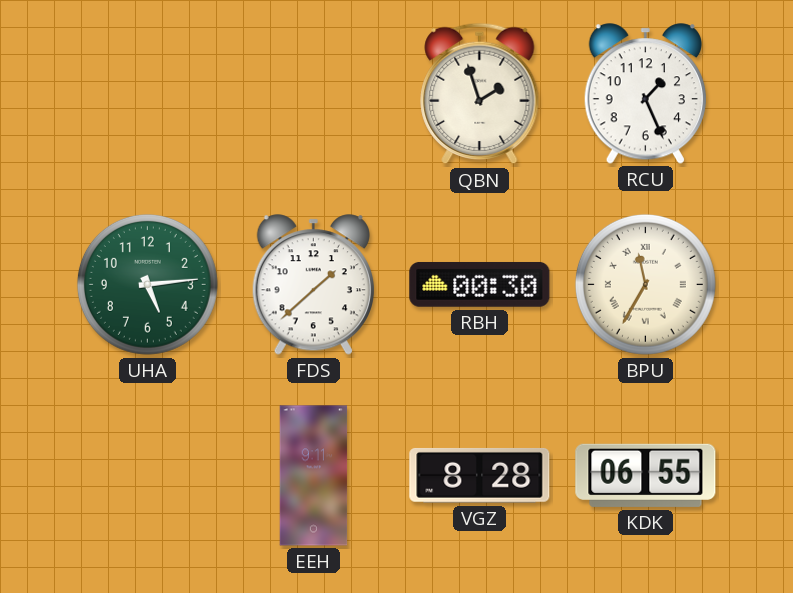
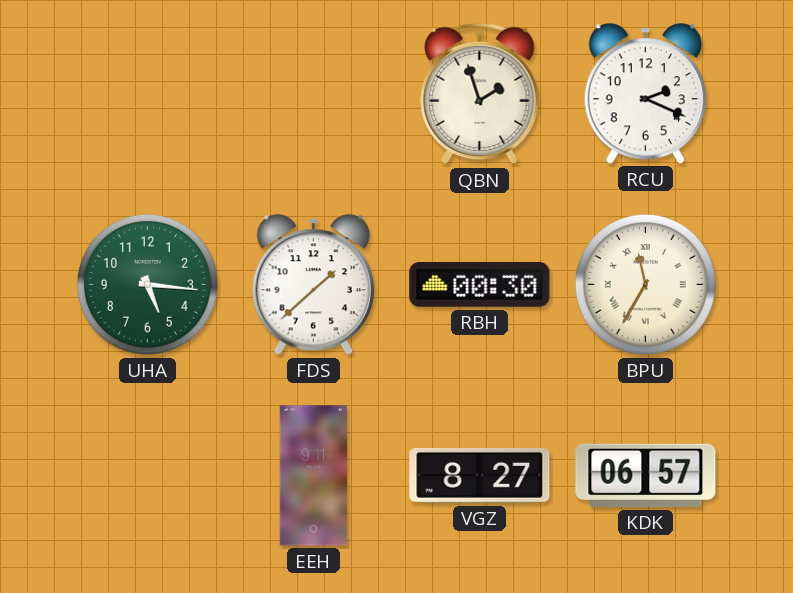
RCU: 1:26 -> 2:19
UHA: 5:14 -> 5:16
VGZ: 8:28 -> 8:27
KDK: 06:55 -> 06:57
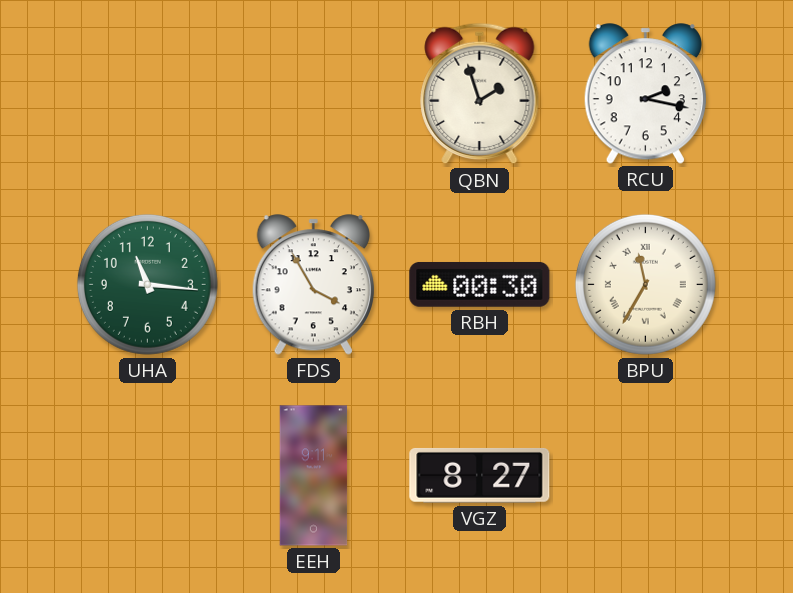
RCU: 2:19 -> 2:17
UHA: 5:16 -> 11:16
FDS: 1:38 -> 3:55
KDK: 06:57 -> none
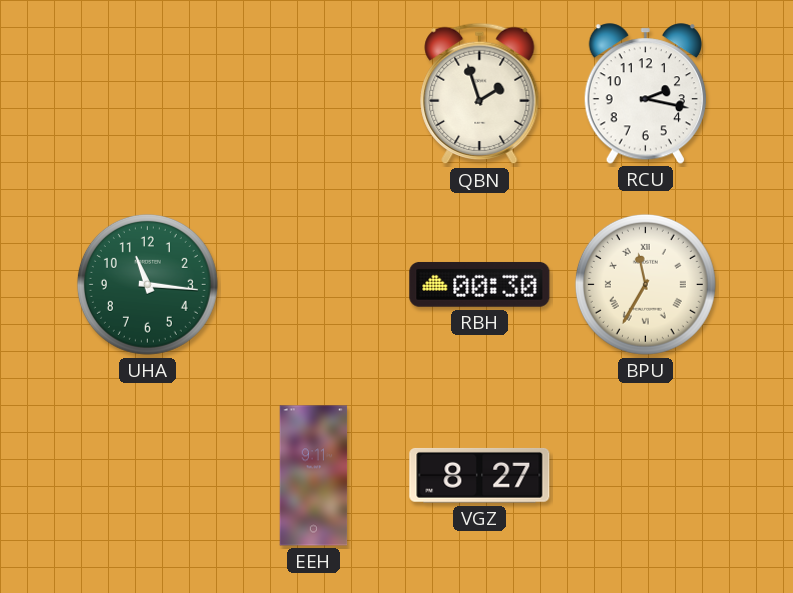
FDS: 3:55 -> none
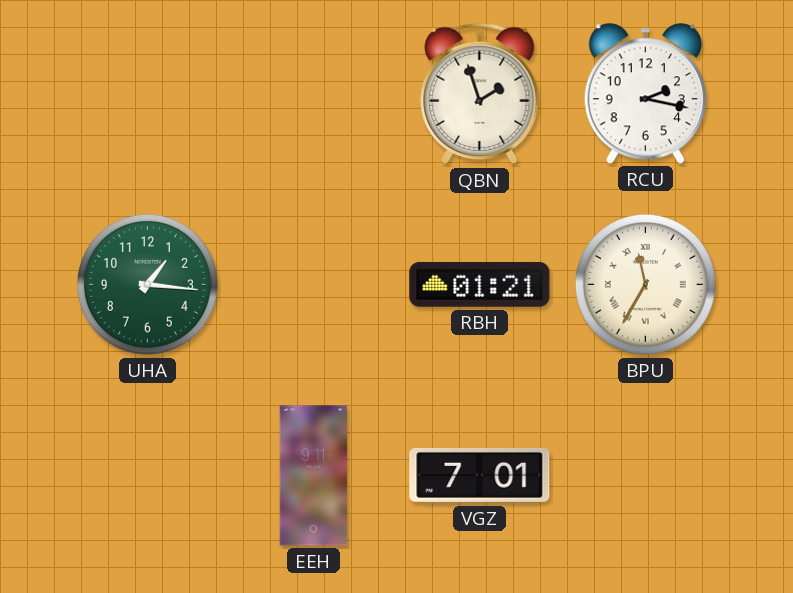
UHA: 11:16 -> 1:16
RBH: 00:30 -> 01:21
VGZ: 8:27 -> 7:01
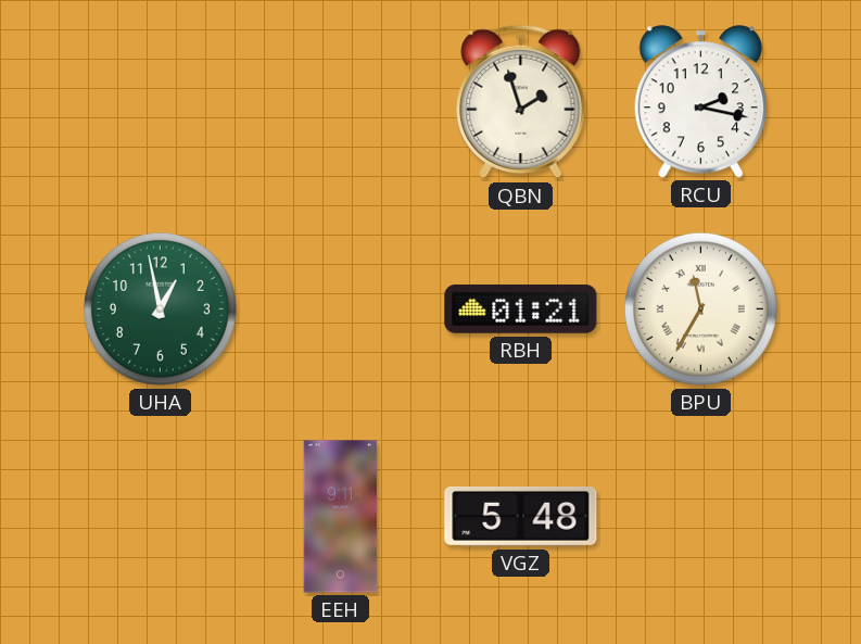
UHA: 1:16 -> 12:58
VGZ: 7:01 -> 5:48
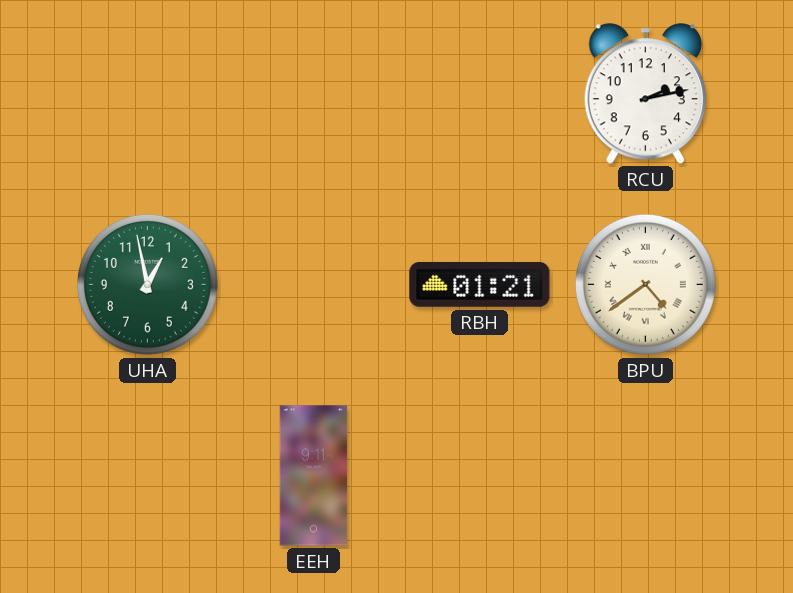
QBN: 1:57 -> none
RCU: 2:17 -> 2:13
BPU: 11:35 -> 4:39
VGZ: 5:48 -> none
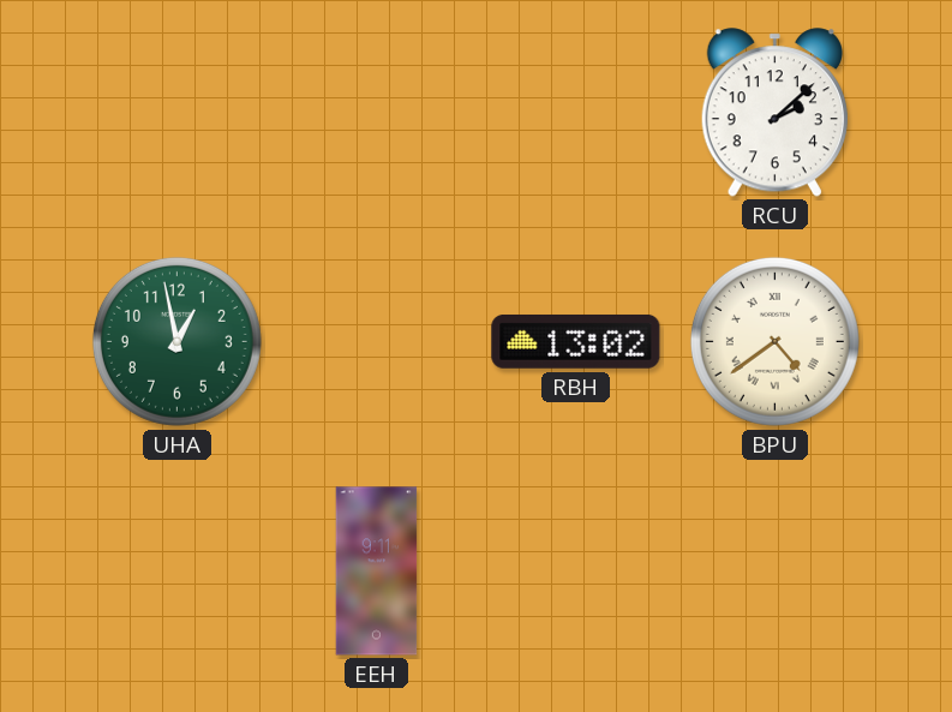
RCU: 2:13 -> 2:08
RBH: 01:21 -> 13:02
